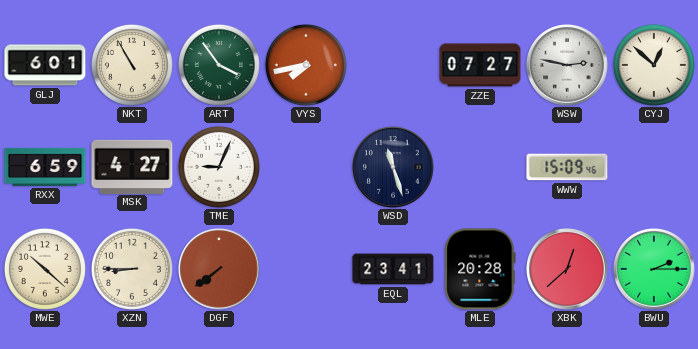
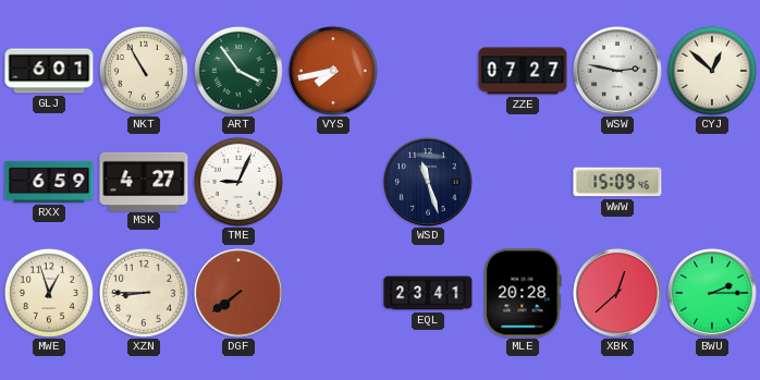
MWE: 10:22 -> 12:57
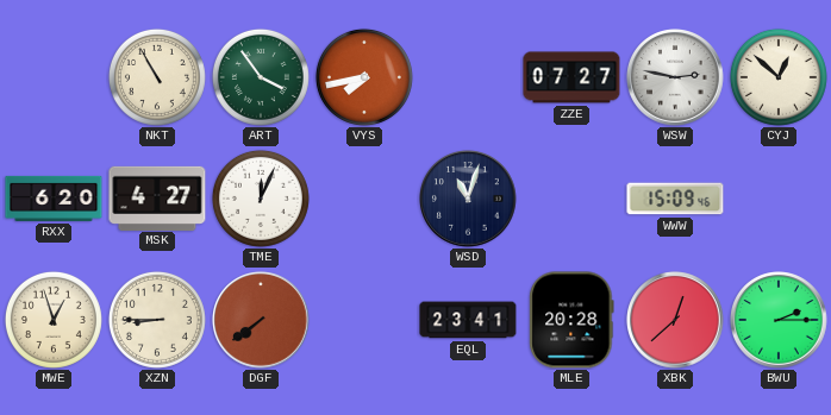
GLJ: 6:01 -> none
RXX: 6:59 -> 6:20
TME: 9:04 -> 12:04
WSD: 11:27 -> 11:03
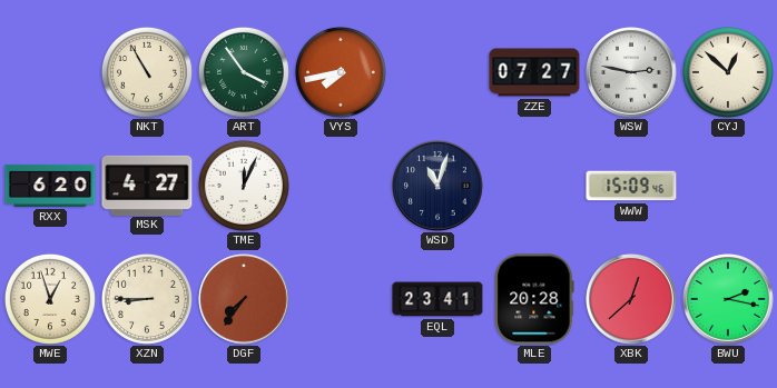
DGF: 7:39 -> 7:36
BWU: 2:15 -> 2:17
